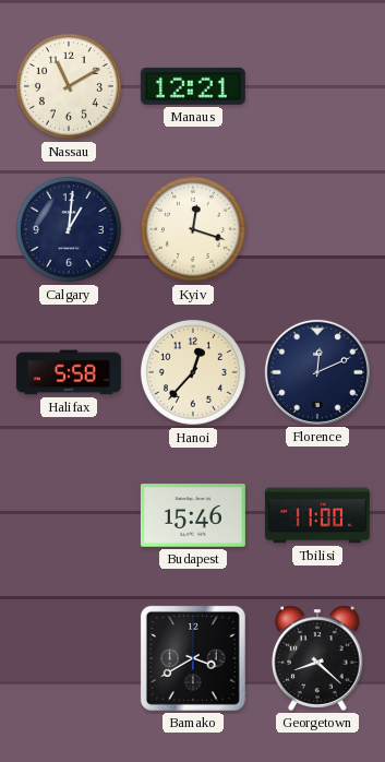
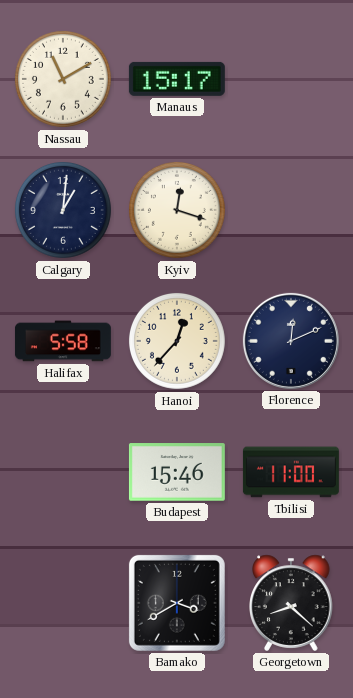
Manaus: 12:21 -> 15:17
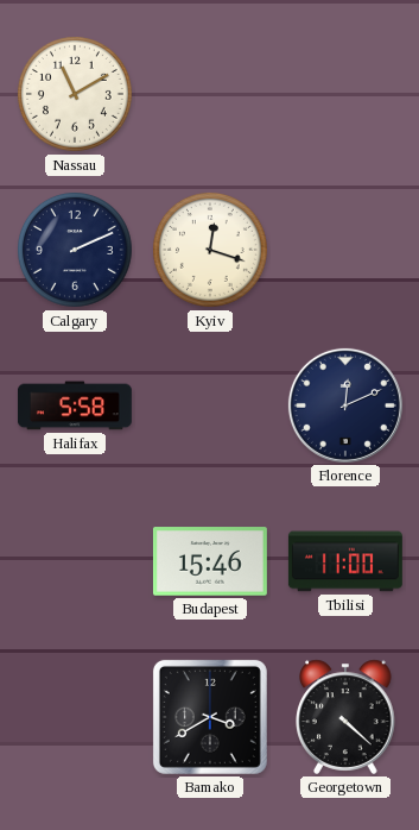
Manaus: 15:17 -> none
Calgary: 1:01 -> 2:11
Hanoi: 12:37 -> none
Georgetown: 8:22 -> 4:22
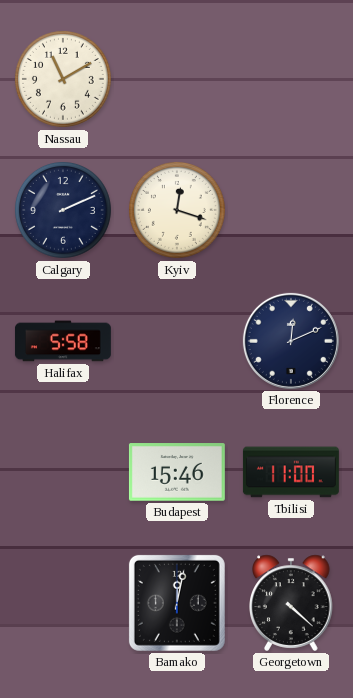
Bamako: 3:40 -> 12:02
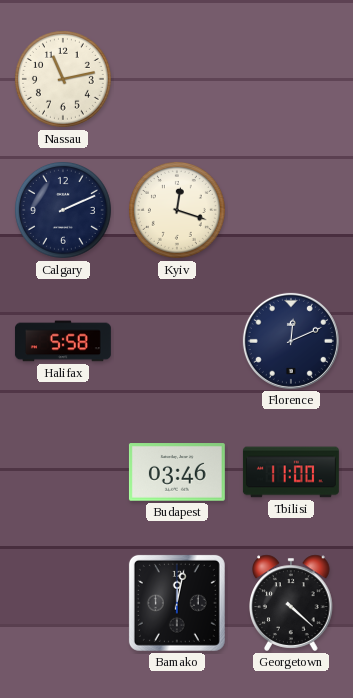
Nassau: 11:10 -> 11:13
Budapest: 15:46 -> 03:46
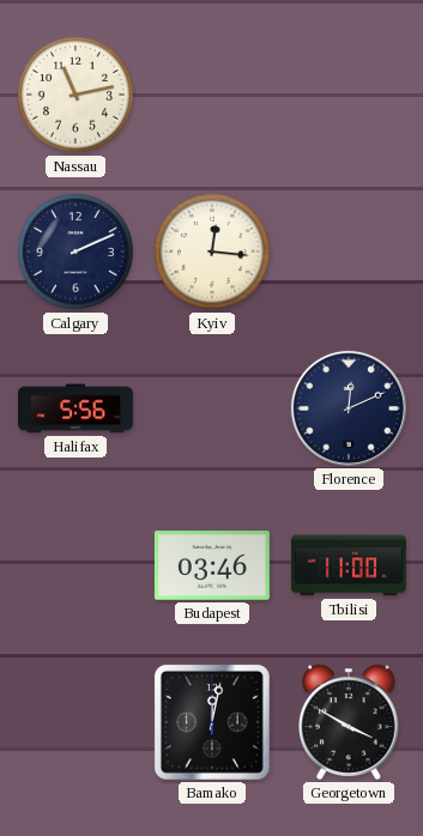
Kyiv: 12:18 -> 12:16
Halifax: 5:58 -> 5:56
Georgetown: 4:22 -> 3:50
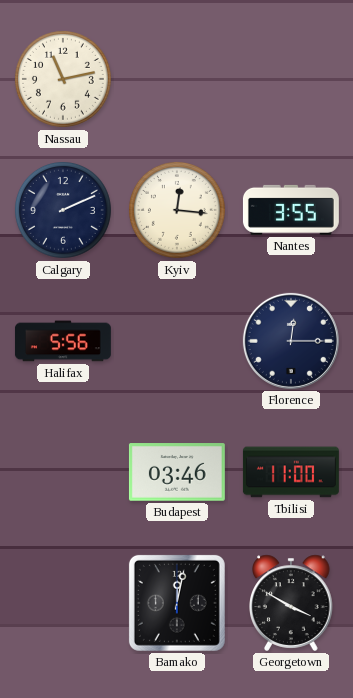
Nantes: none -> 3:55
Florence: 12:11 -> 12:15
